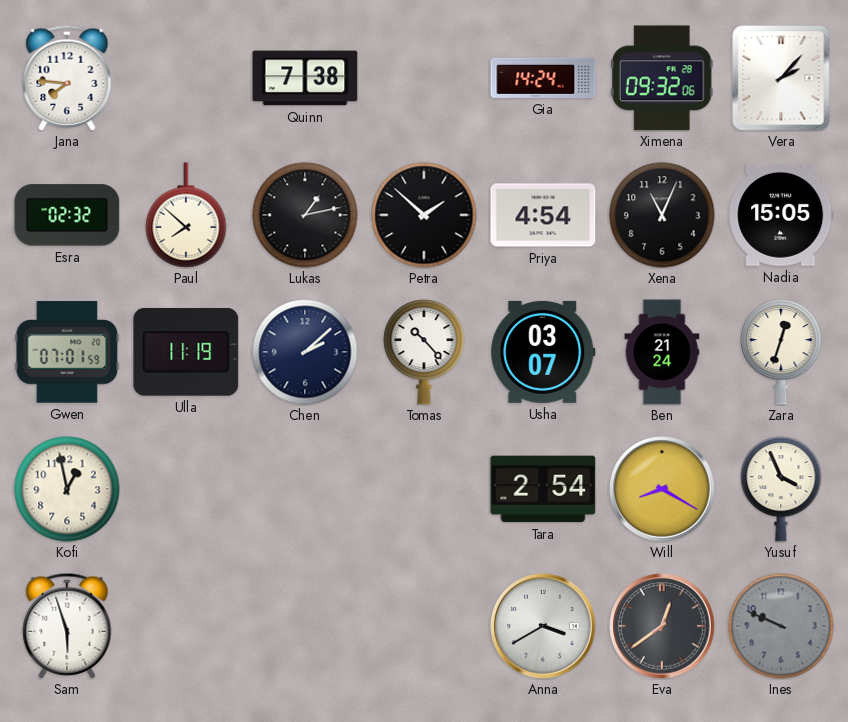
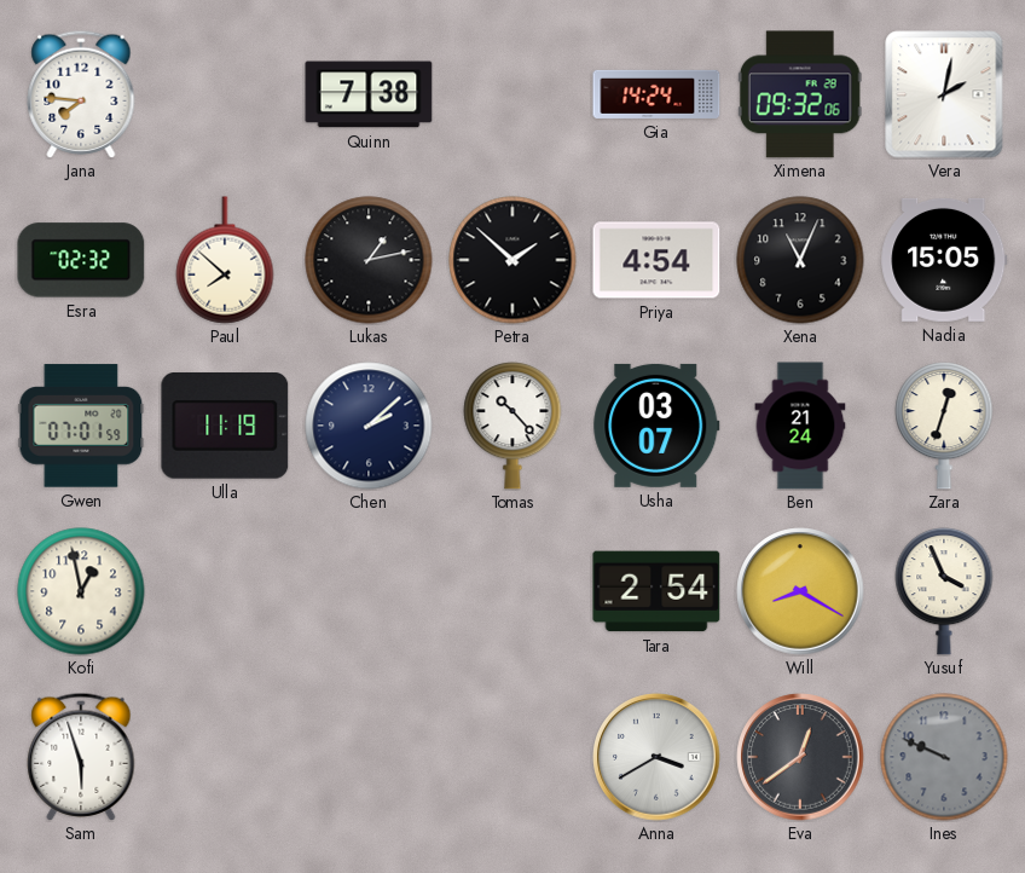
Vera: 2:07 -> 2:02
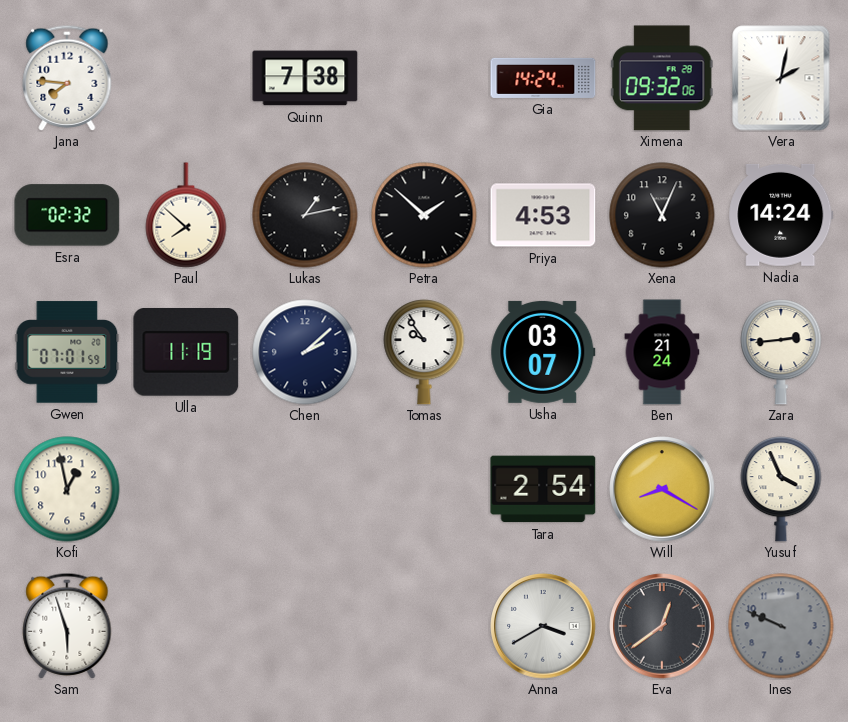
Priya: 4:54 -> 4:53
Nadia: 15:05 -> 14:24
Tomas: 10:23 -> 9:54
Zara: 12:33 -> 2:44
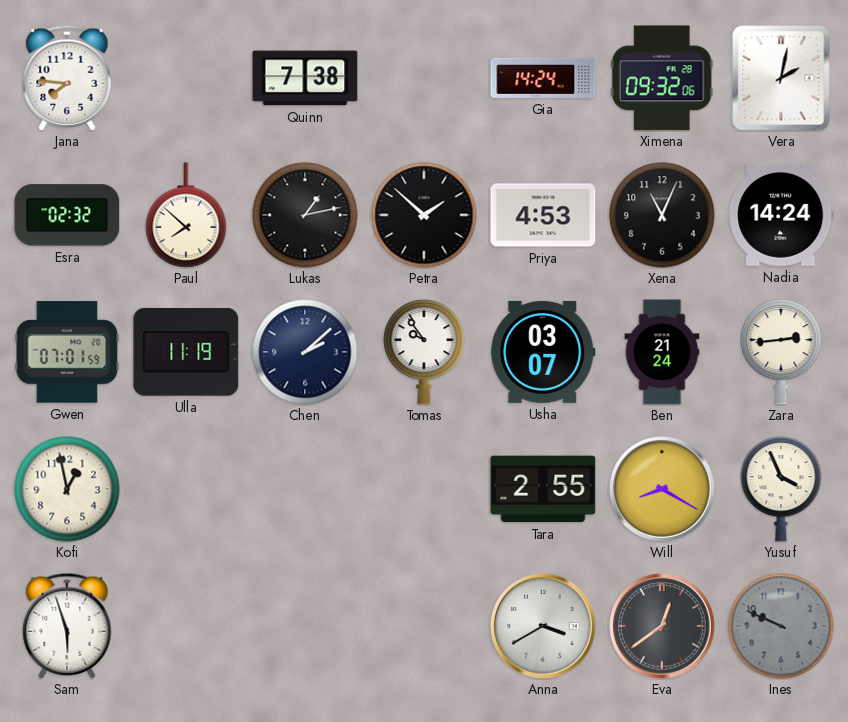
Tara: 2:54 -> 2:55
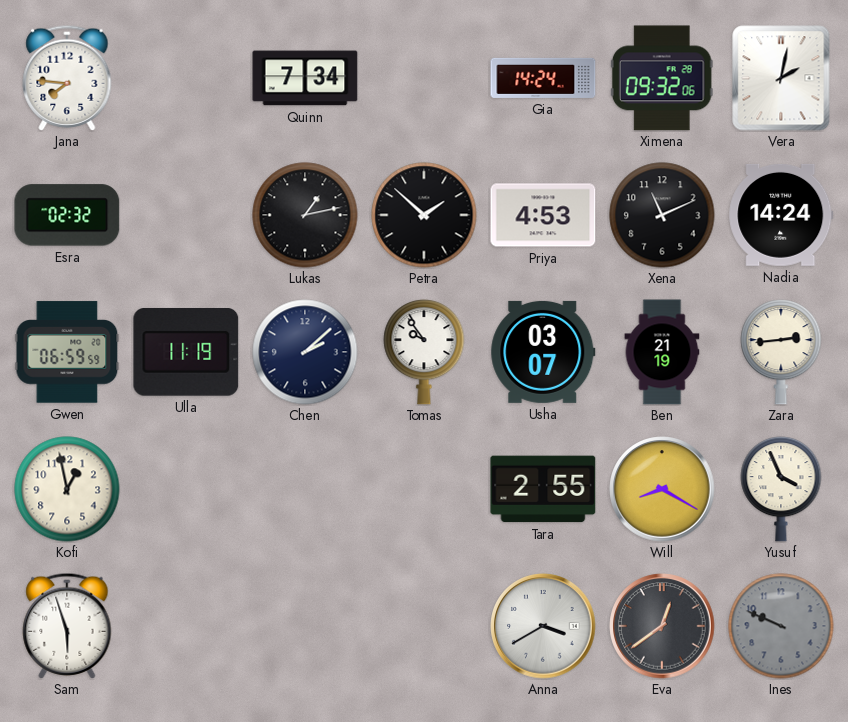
Quinn: 7:38 -> 7:34
Paul: 7:52 -> none
Xena: 11:04 -> 11:11
Gwen: 07:01 -> 06:59
Ben: 21:24 -> 21:19
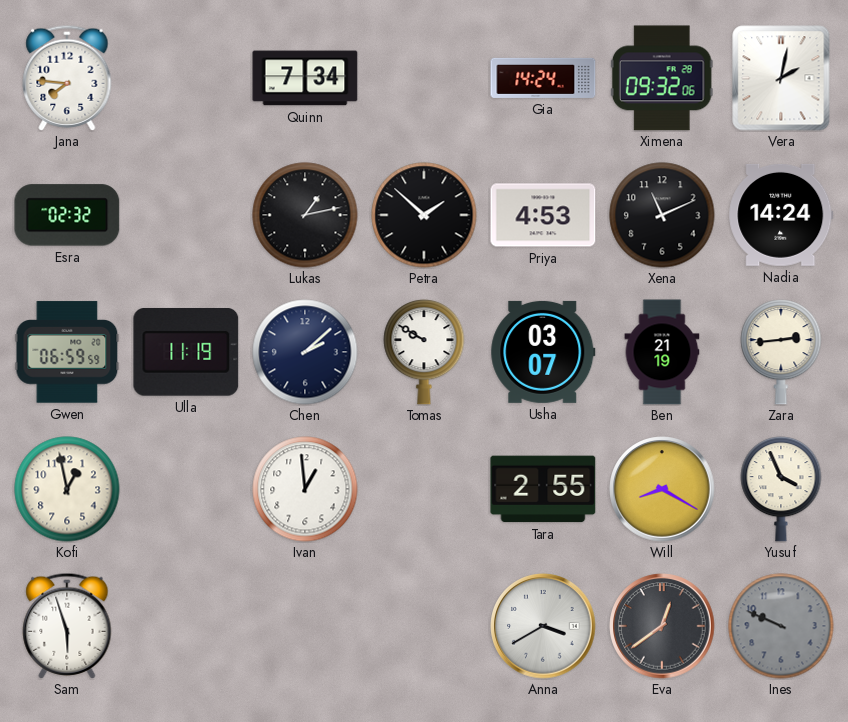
Tomas: 9:54 -> 9:50
Ivan: none -> 12:59
